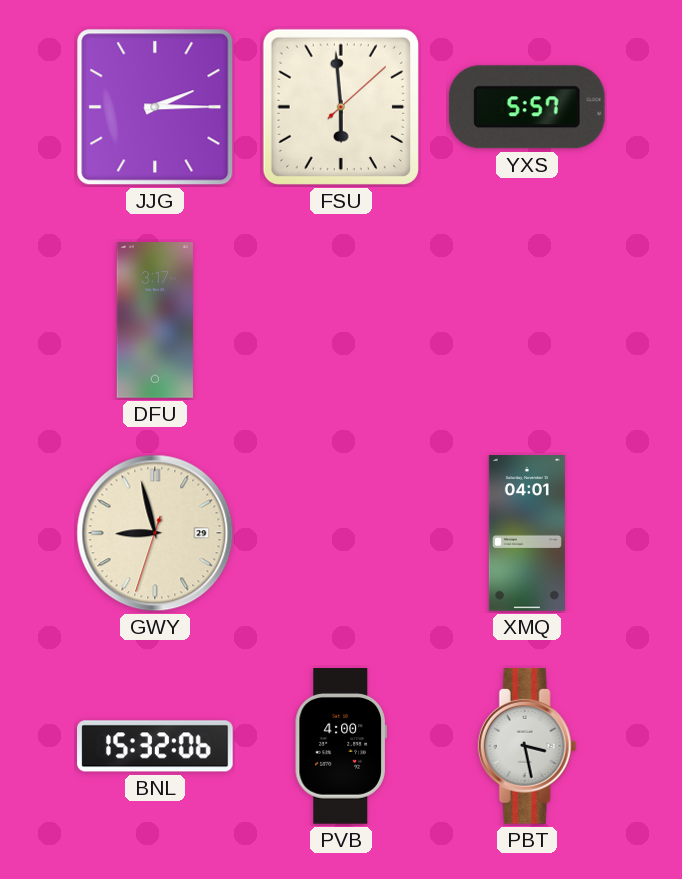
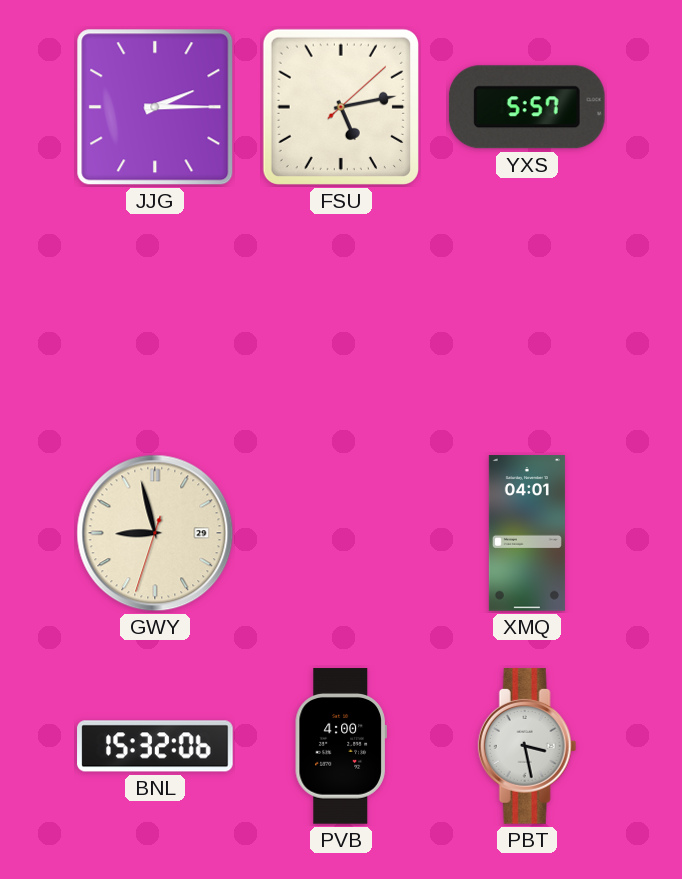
FSU: 5:59 -> 5:13
DFU: 3:17 -> none
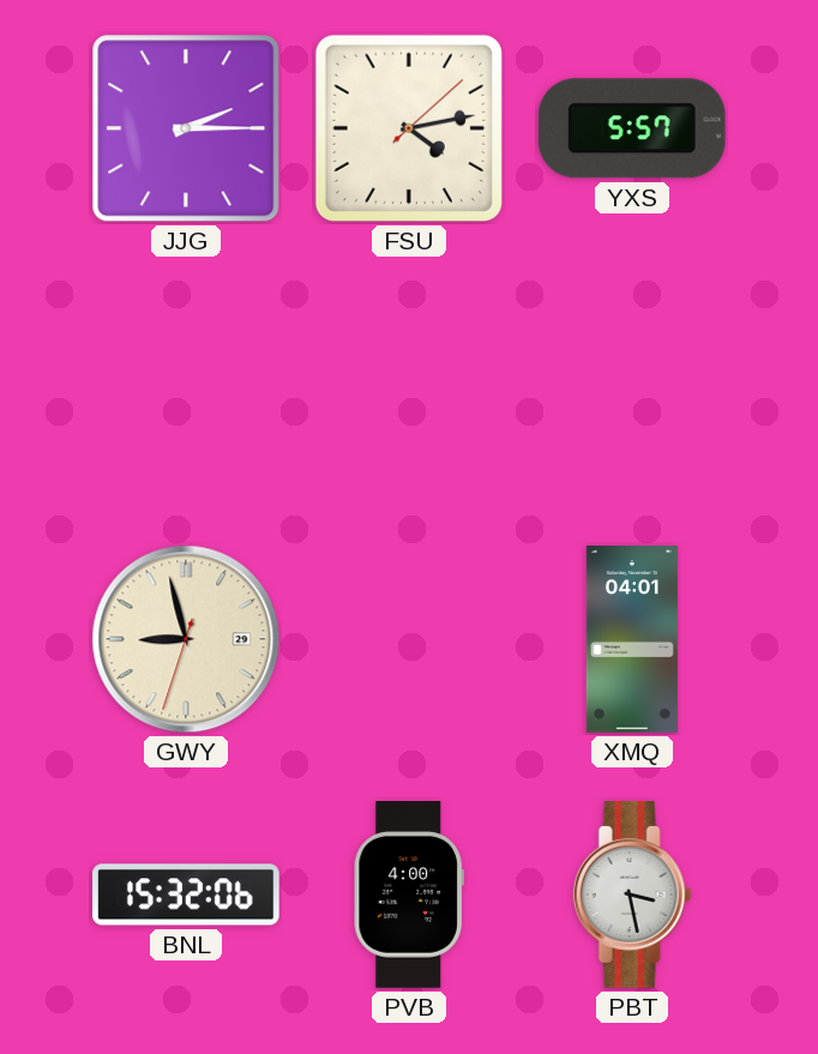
FSU: 5:13 -> 4:13
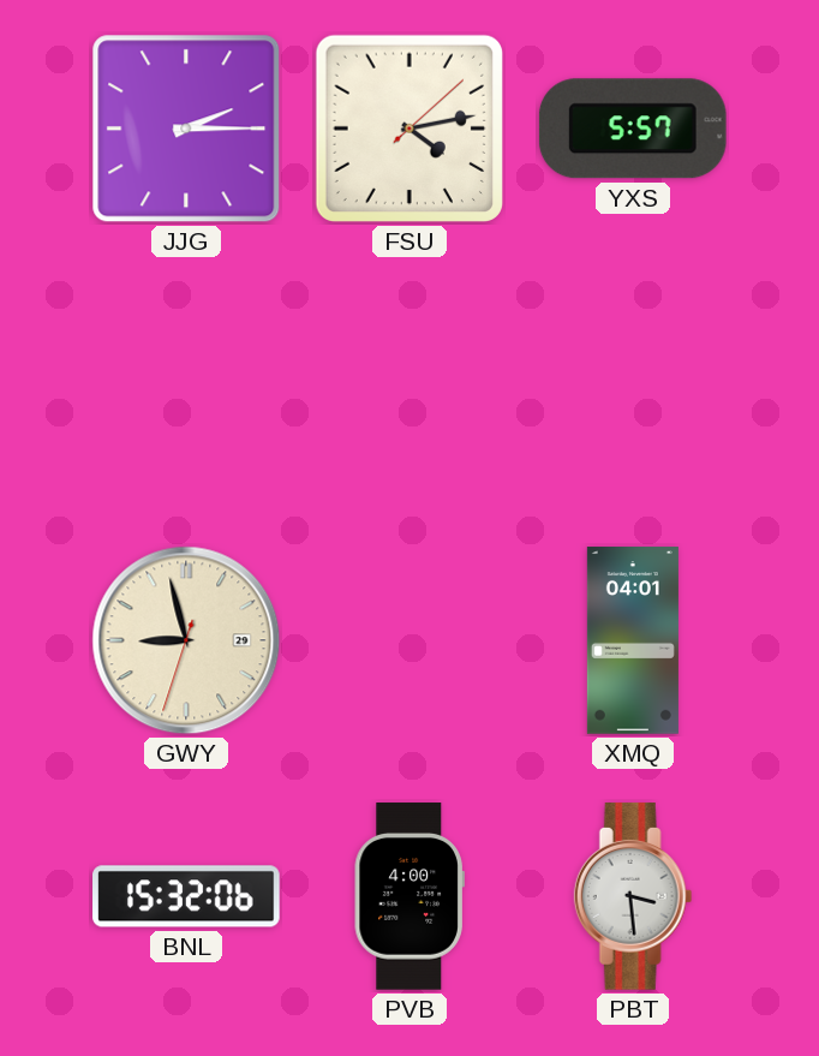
PBT: 3:28 -> 3:29
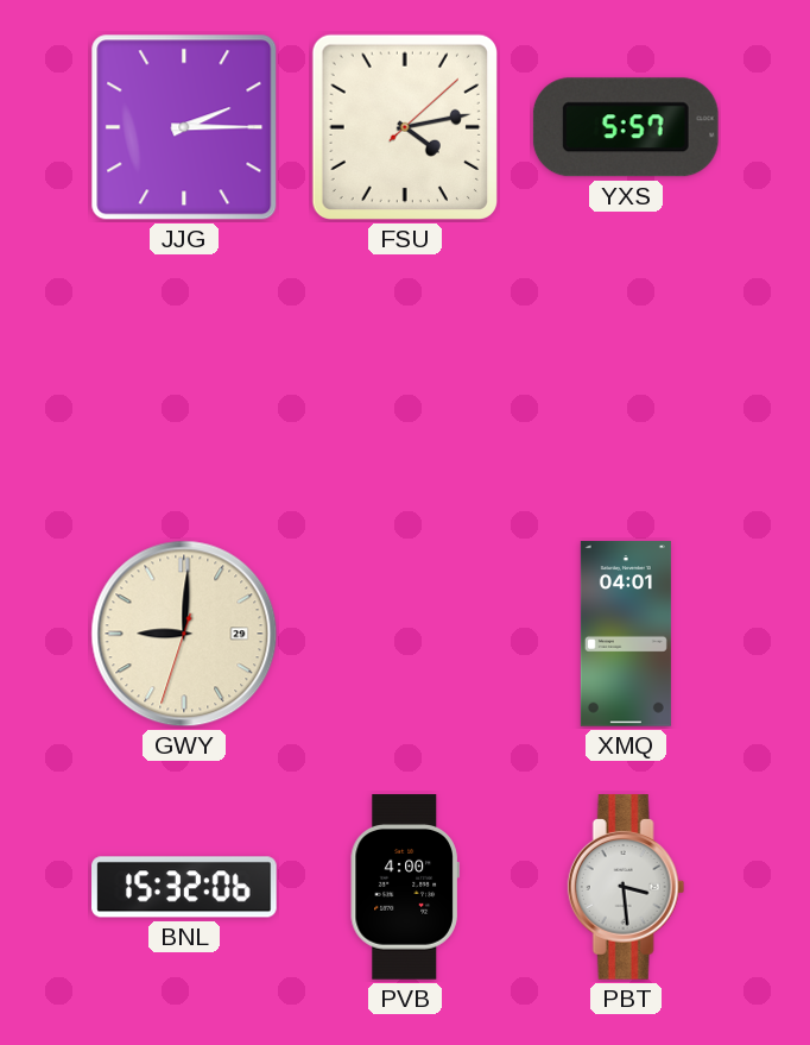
GWY: 8:57 -> 9:00
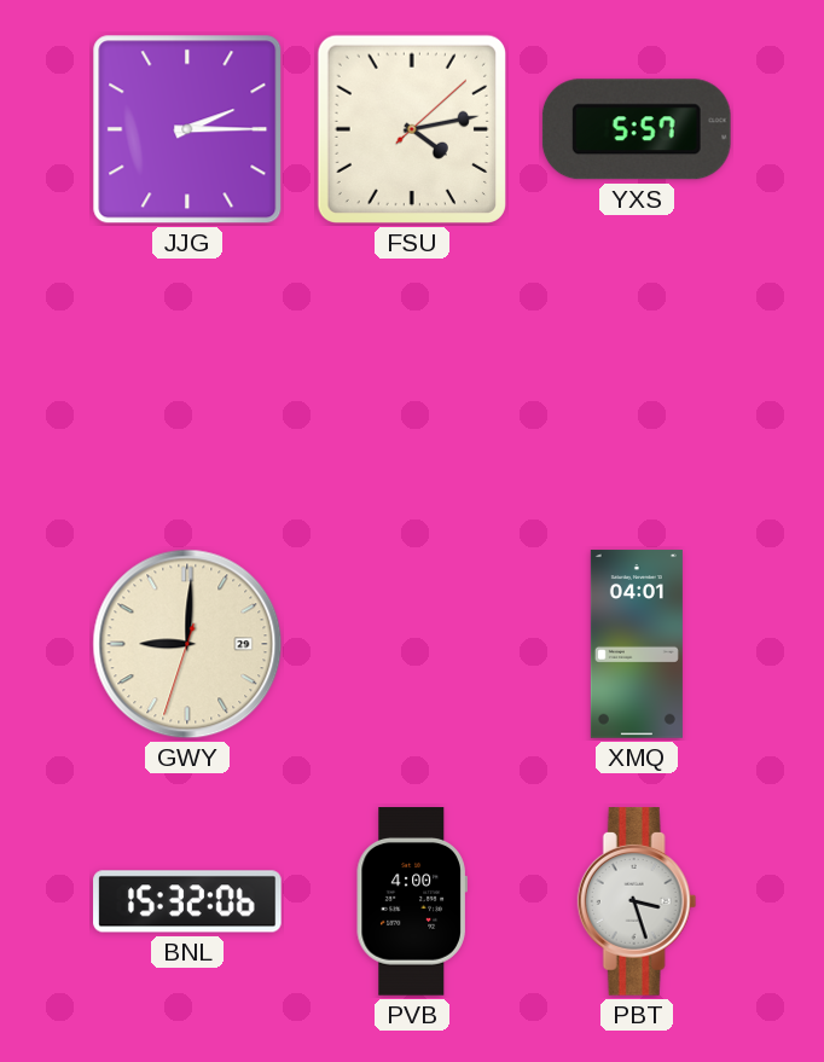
PBT: 3:29 -> 3:27
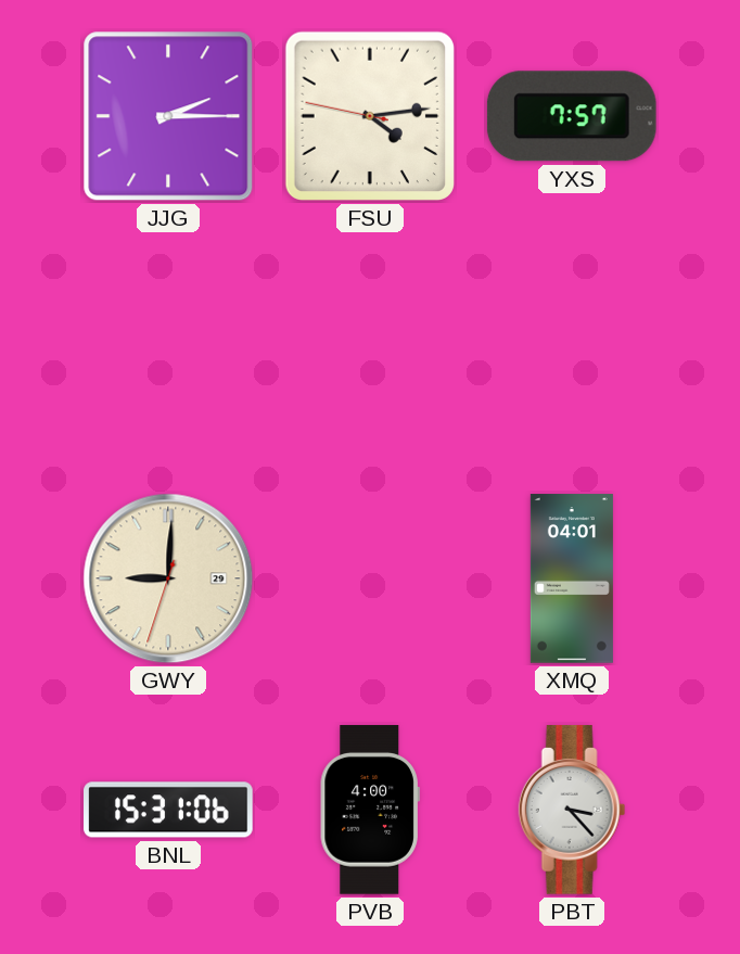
FSU: 4:13:08 -> 4:13:47
YXS: 5:57 -> 7:57
BNL: 15:32 -> 15:31
PBT: 3:27 -> 3:23
